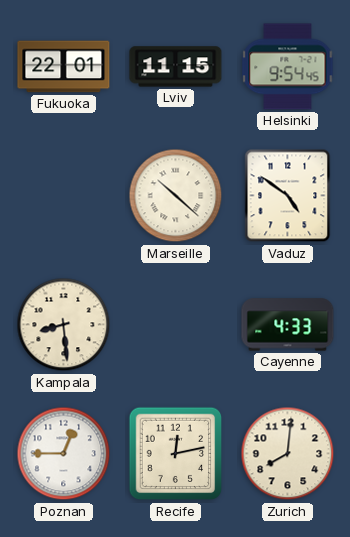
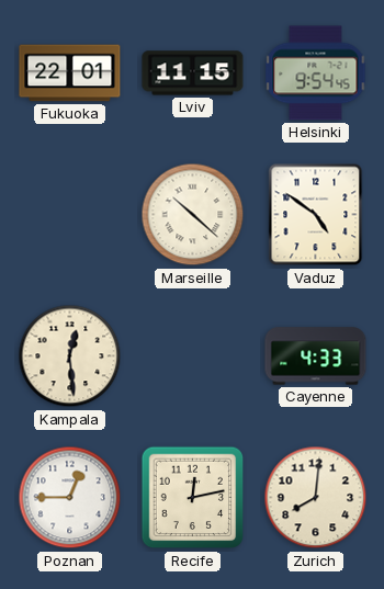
Kampala: 8:29 -> 12:29
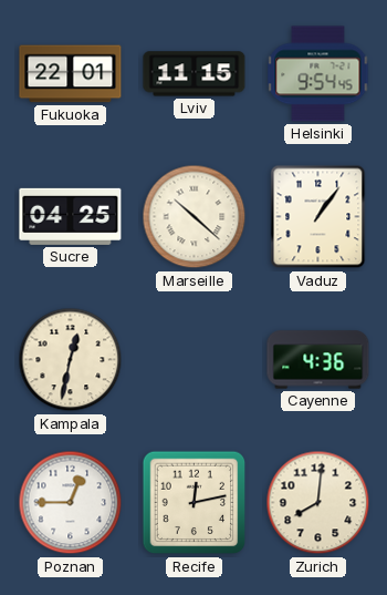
Sucre: none -> 04:25
Vaduz: 4:51 -> 1:06
Kampala: 12:29 -> 12:32
Cayenne: 4:33 -> 4:36
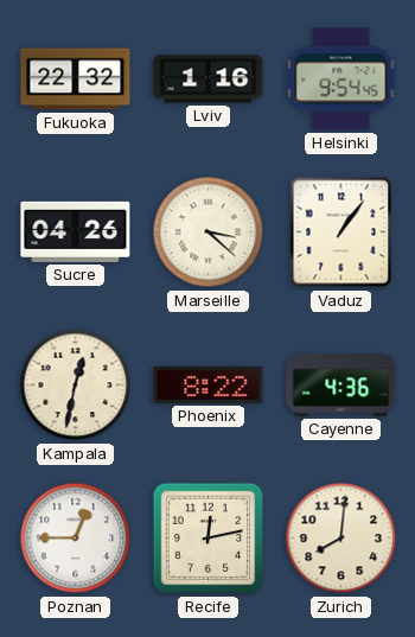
Fukuoka: 22:01 -> 22:32
Lviv: 11:15 -> 1:16
Sucre: 04:25 -> 04:26
Marseille: 10:22 -> 3:22
Phoenix: none -> 8:22
